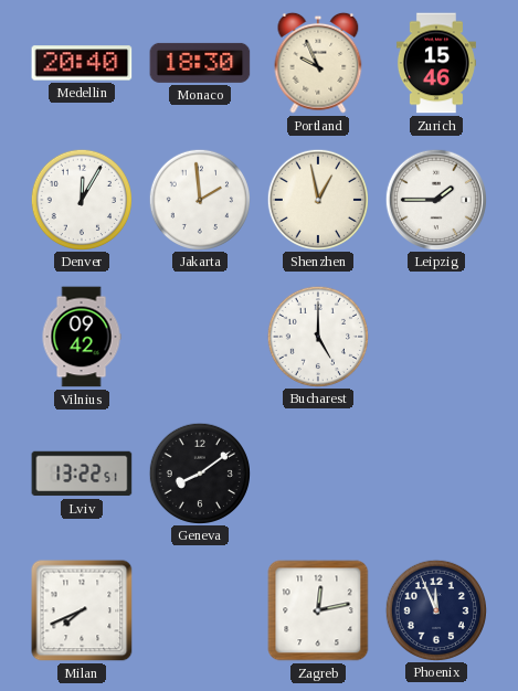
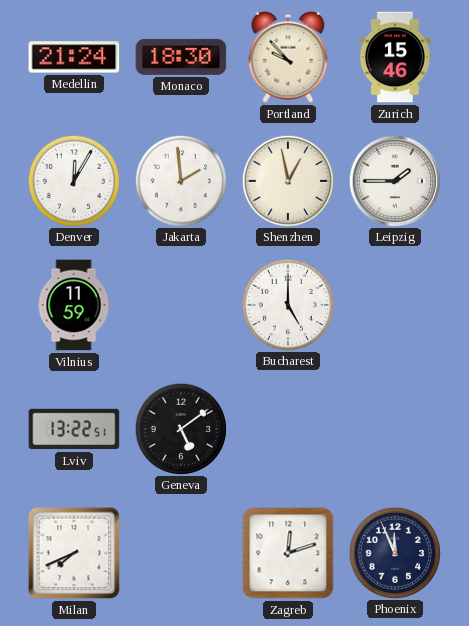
Medellin: 20:40 -> 21:24
Portland: 9:56 -> 9:53
Vilnius: 09:42 -> 11:59
Geneva: 8:09 -> 5:09
Zagreb: 12:13 -> 12:12
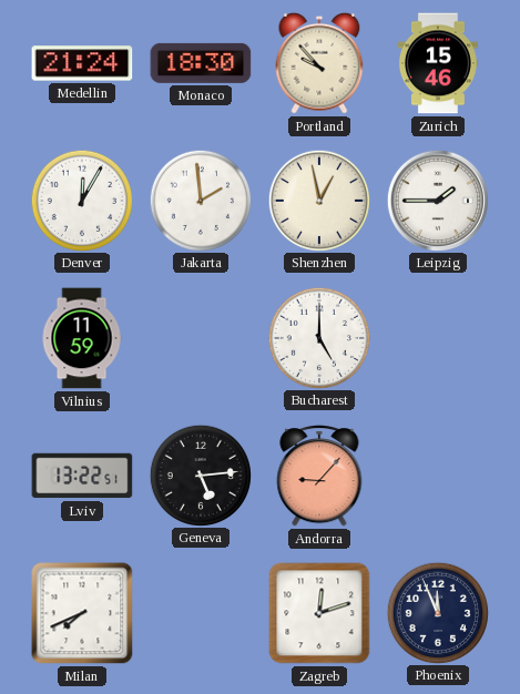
Geneva: 5:09 -> 5:14
Andorra: none -> 9:07
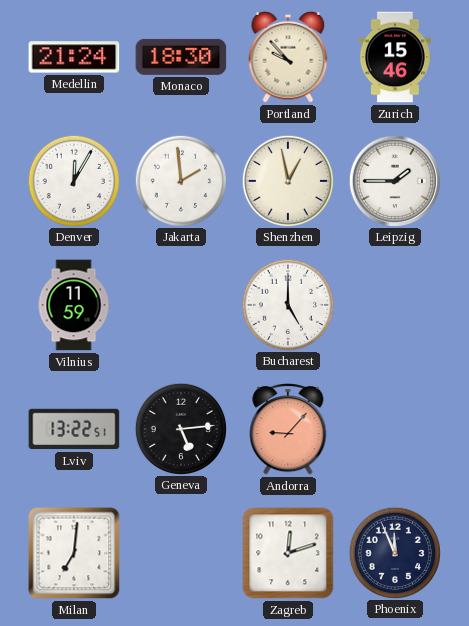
Milan: 7:41 -> 7:01
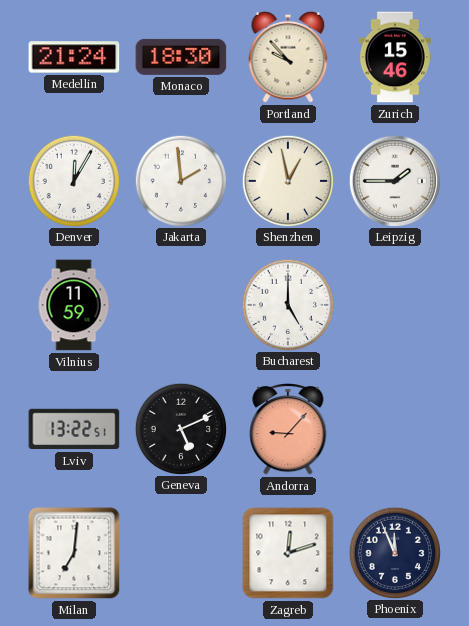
Geneva: 5:14 -> 5:11
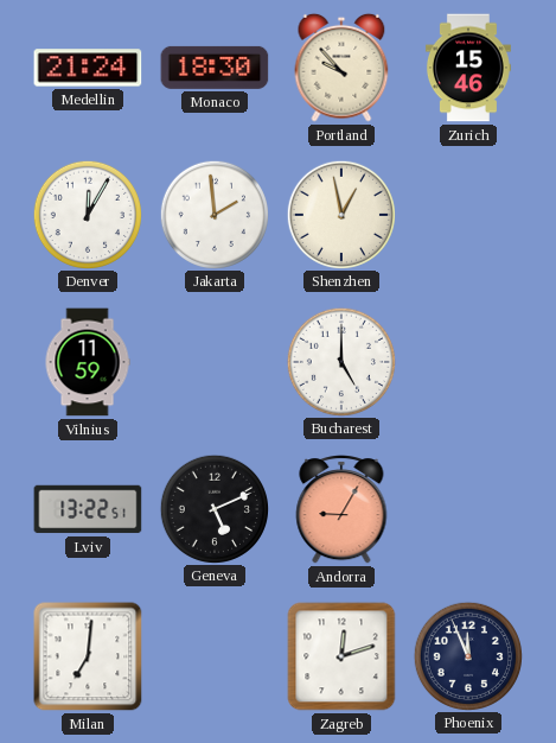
Leipzig: 1:45 -> none
Andorra: 9:07 -> 9:05
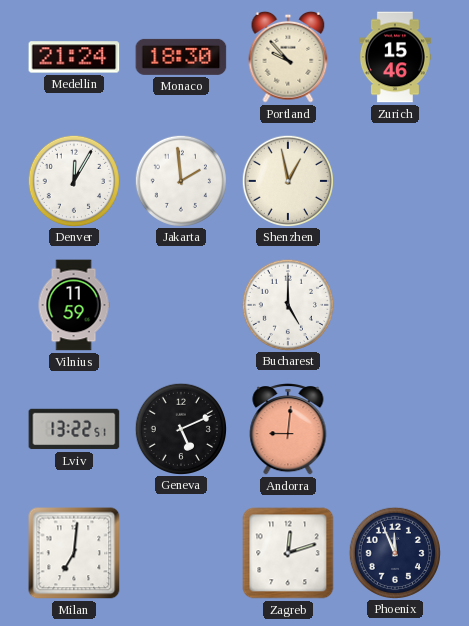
Andorra: 9:05 -> 9:01
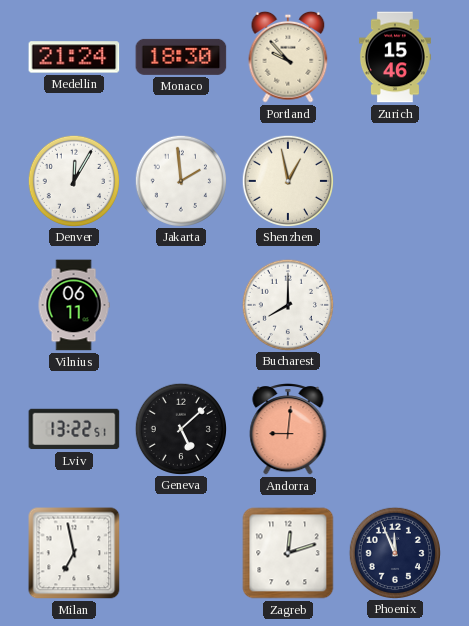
Vilnius: 11:59 -> 06:11
Bucharest: 5:00 -> 8:00
Geneva: 5:11 -> 5:08
Milan: 7:01 -> 6:58
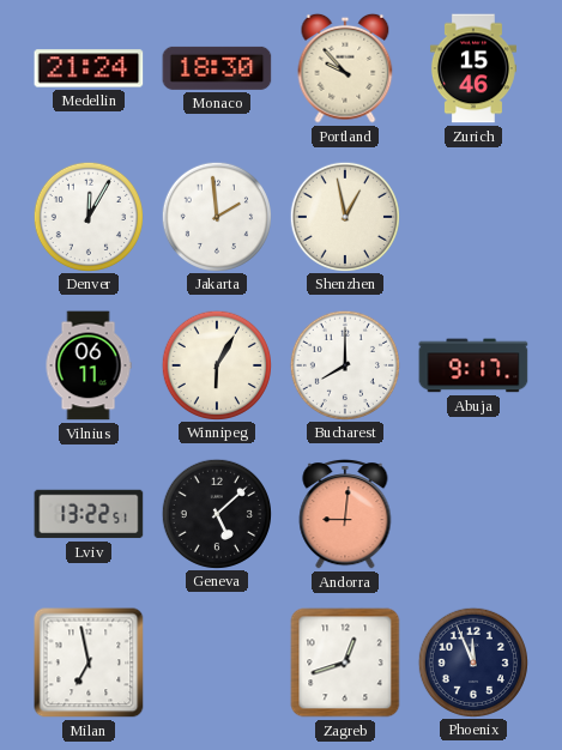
Winnipeg: none -> 6:05
Abuja: none -> 9:17
Zagreb: 12:12 -> 12:42
